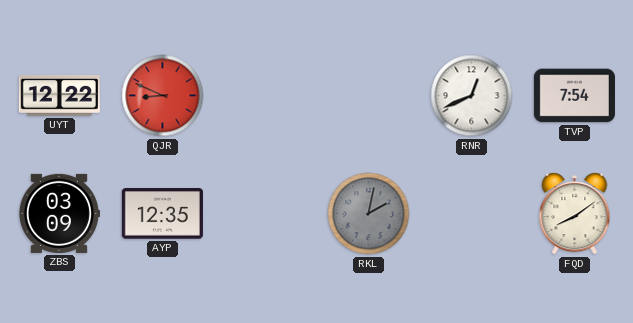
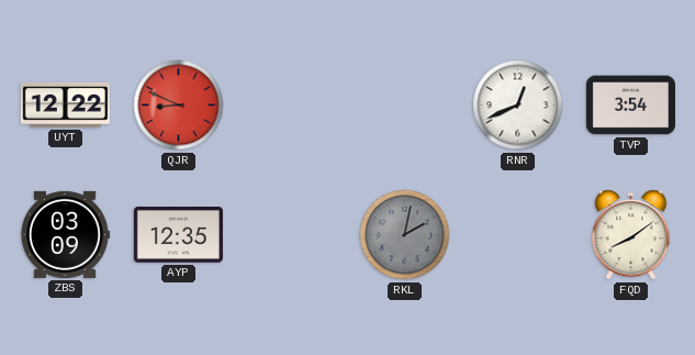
TVP: 7:54 -> 3:54
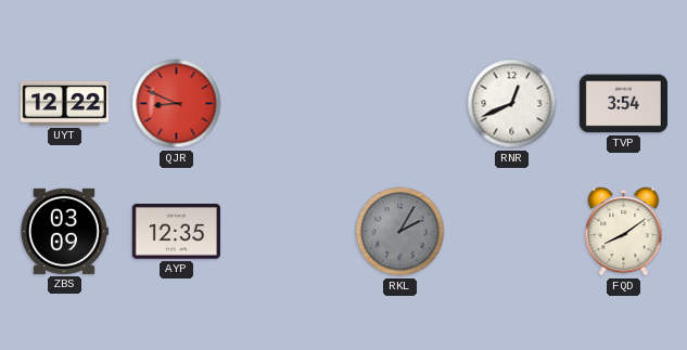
RKL: 2:02 -> 2:05
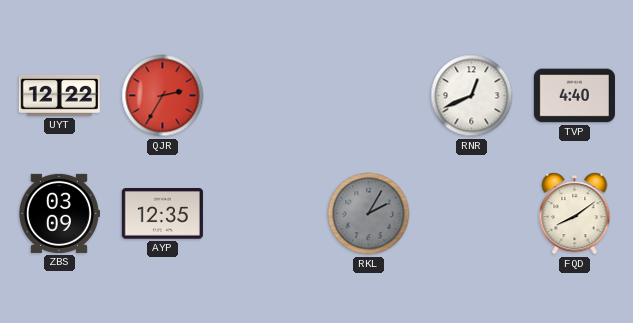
QJR: 8:49 -> 2:35
TVP: 3:54 -> 4:40
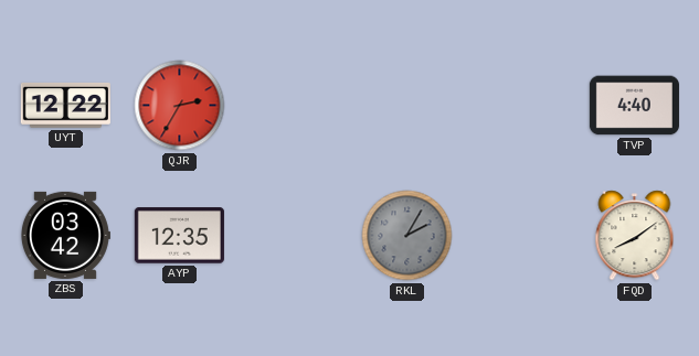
RNR: 12:41 -> none
ZBS: 03:09 -> 03:42
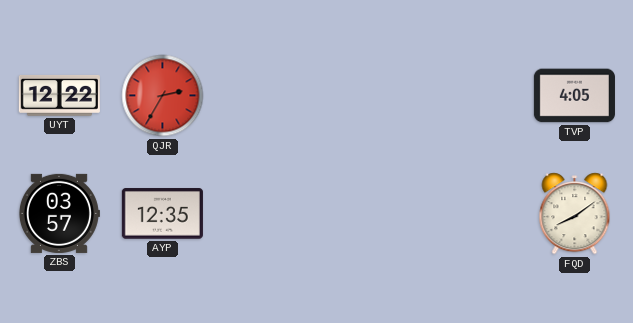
TVP: 4:40 -> 4:05
ZBS: 03:42 -> 03:57
RKL: 2:05 -> none
